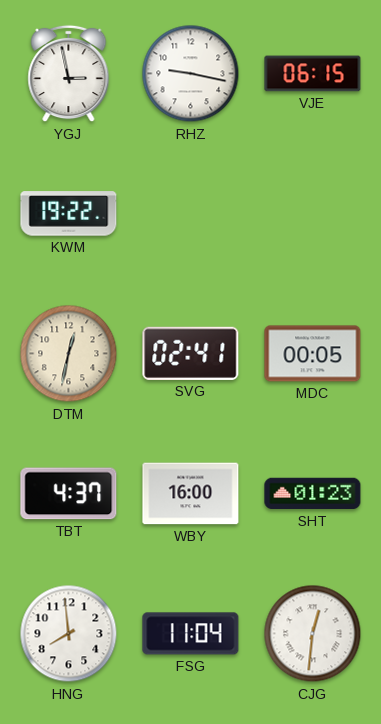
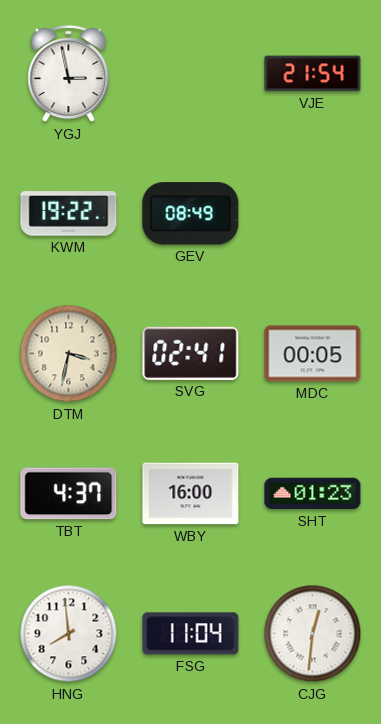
RHZ: 9:17 -> none
VJE: 06:15 -> 21:54
GEV: none -> 08:49
DTM: 12:32 -> 3:32
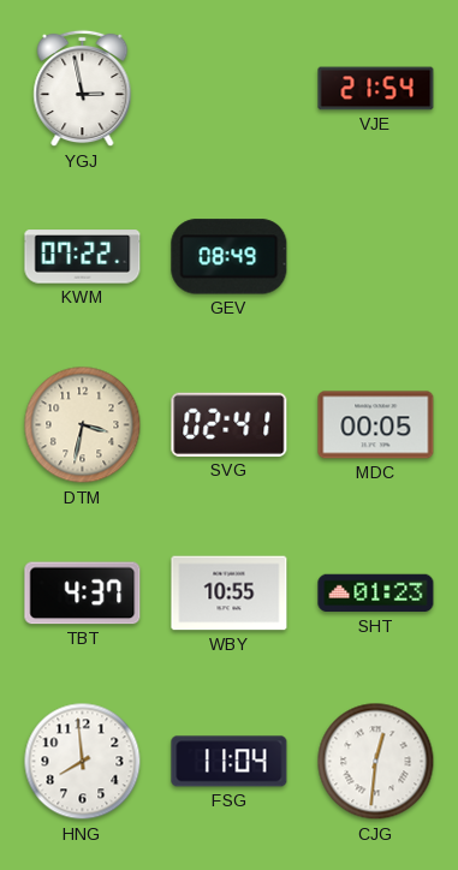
KWM: 19:22 -> 07:22
WBY: 16:00 -> 10:55
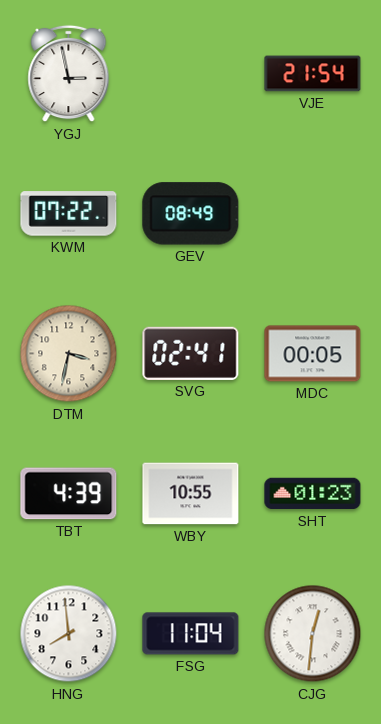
TBT: 4:37 -> 4:39
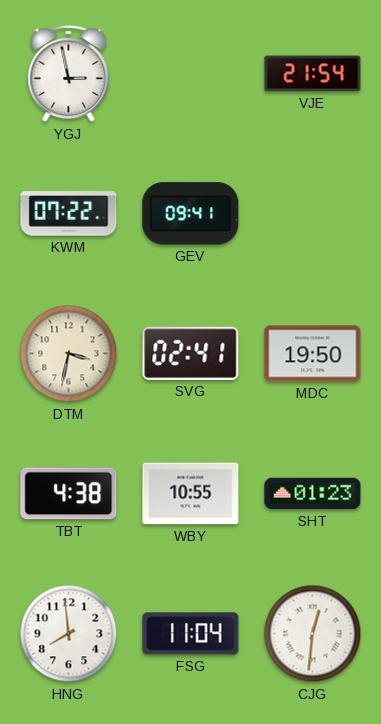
GEV: 08:49 -> 09:41
MDC: 00:05 -> 19:50
TBT: 4:39 -> 4:38
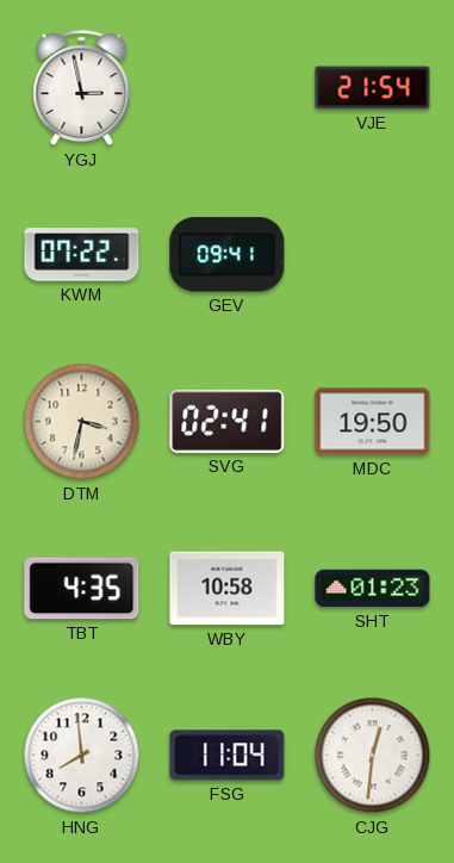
TBT: 4:38 -> 4:35
WBY: 10:55 -> 10:58
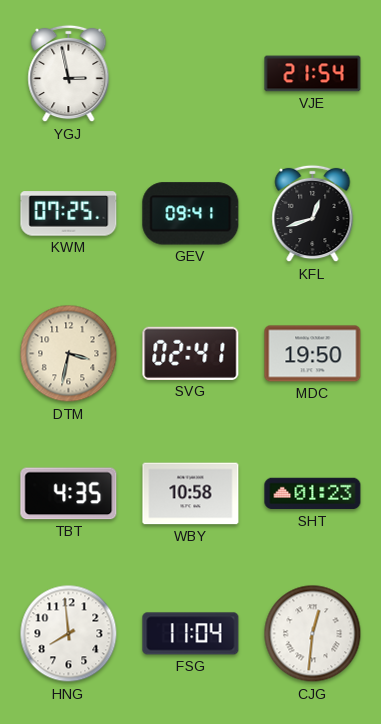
KWM: 07:22 -> 07:25
KFL: none -> 12:42
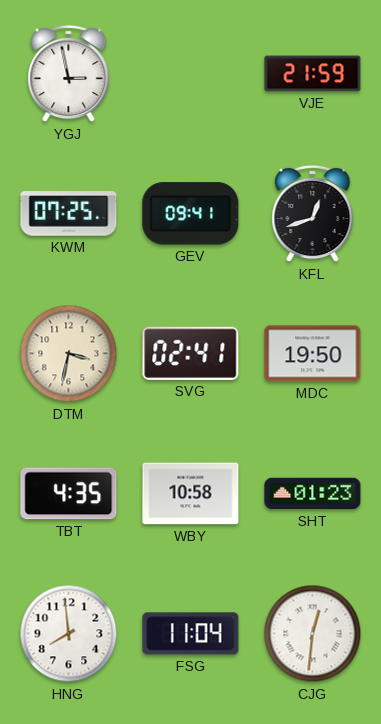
VJE: 21:54 -> 21:59
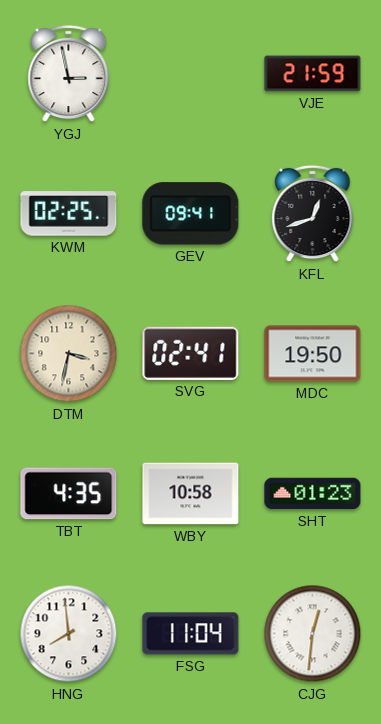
KWM: 07:25 -> 02:25
